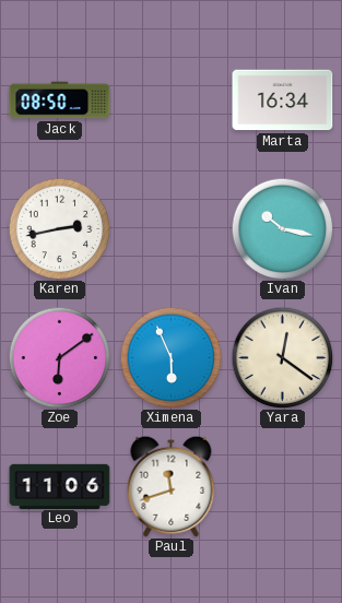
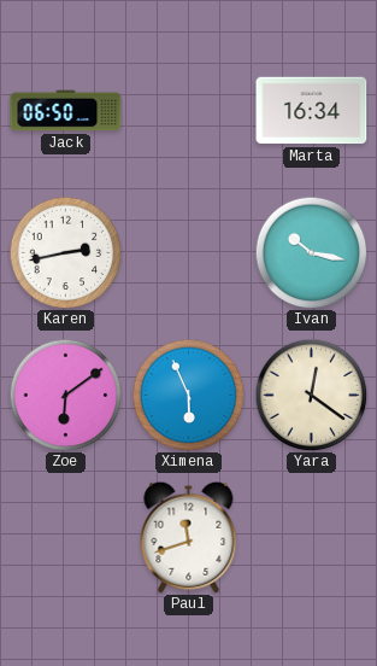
Jack: 08:50 -> 06:50
Leo: 11:06 -> none
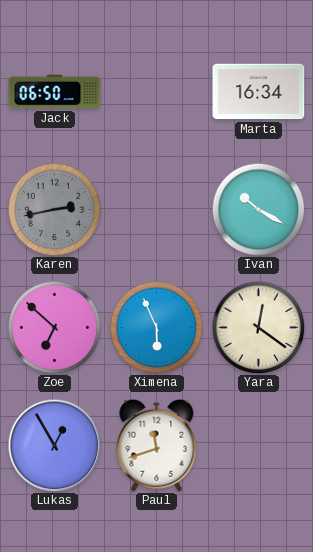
Karen dial: white -> grey
Ivan: 10:17 -> 10:20
Zoe: 6:09 -> 6:52
Lukas: none -> 12:55
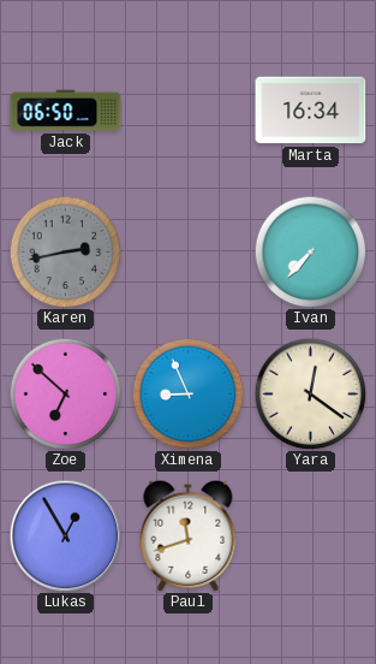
Ivan: 10:20 -> 7:37
Ximena: 5:56 -> 8:56
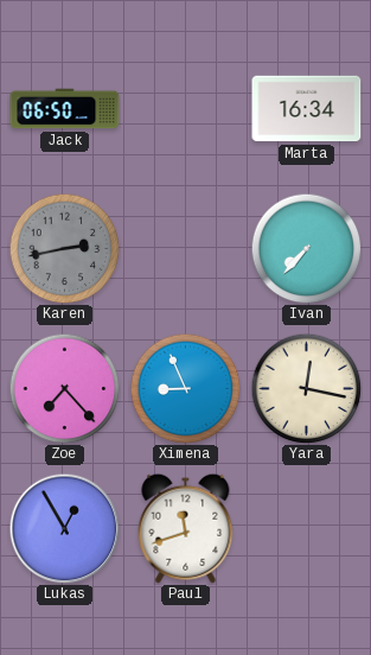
Zoe: 6:52 -> 7:23
Yara: 12:21 -> 12:17
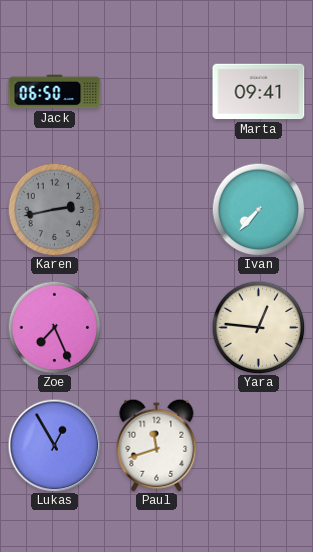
Marta: 16:34 -> 09:41
Zoe: 7:23 -> 7:26
Ximena: 8:56 -> none
Yara: 12:17 -> 12:46
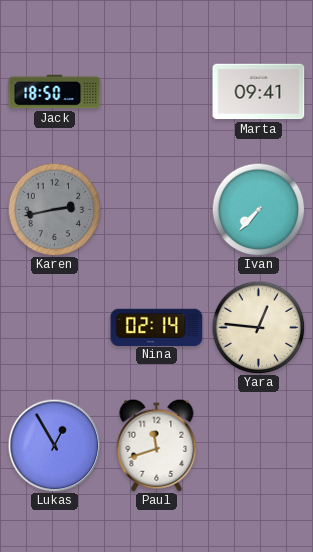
Jack: 06:50 -> 18:50
Zoe: 7:26 -> none
Nina: none -> 02:14
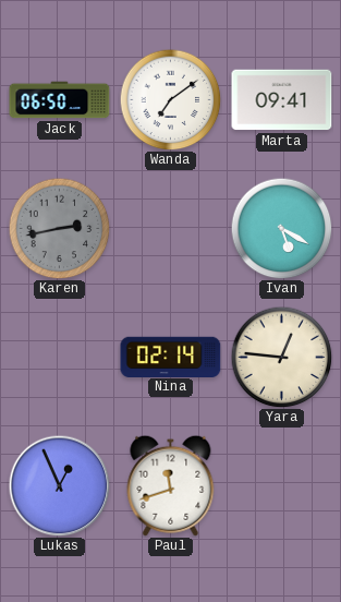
Jack: 18:50 -> 06:50
Wanda: none -> 7:09
Ivan: 7:37 -> 5:20
Lukas: 12:55 -> 12:56
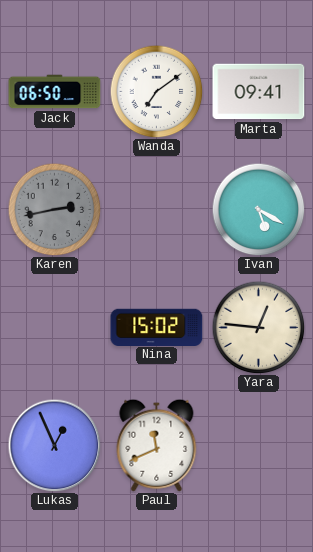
Nina: 02:14 -> 15:02
Paul: 11:42 -> 11:41
